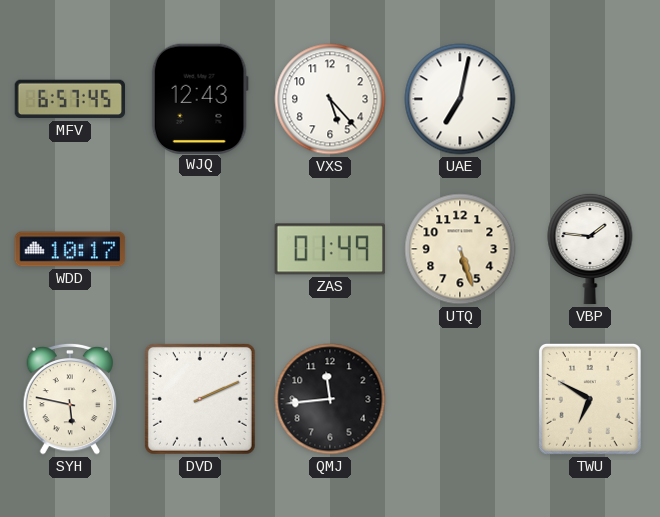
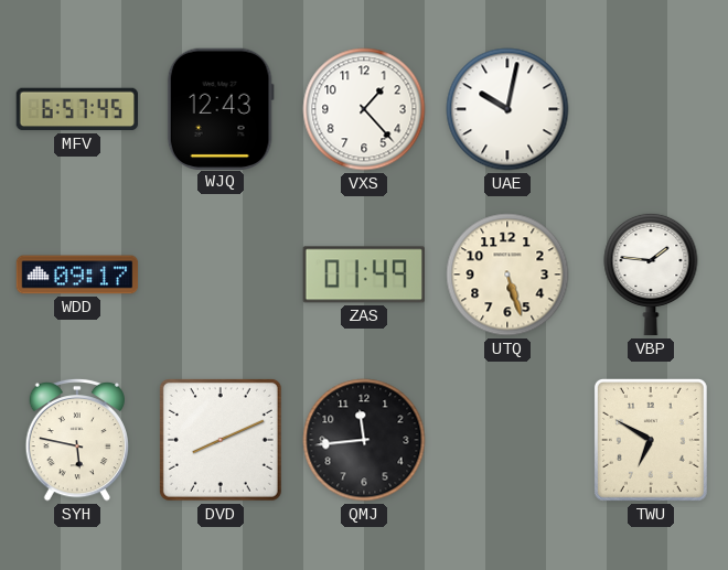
VXS: 5:23 -> 1:23
UAE: 7:02 -> 10:02
WDD: 10:17 -> 09:17
DVD: 2:11 -> 8:11
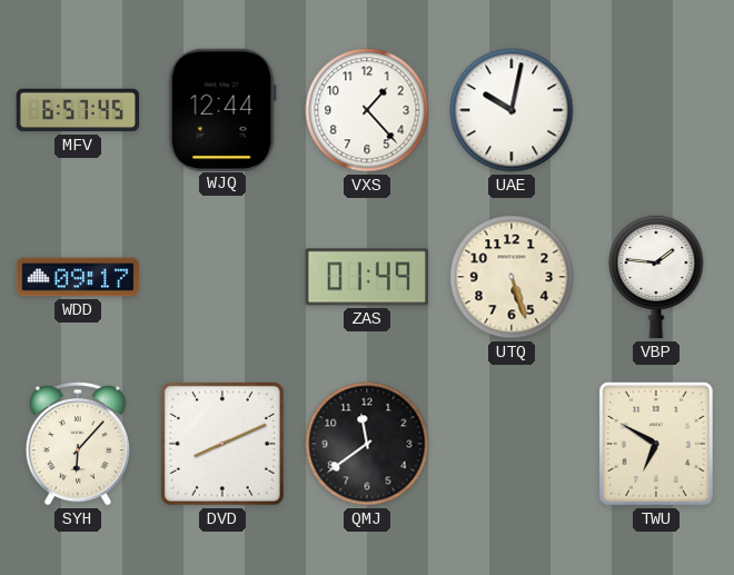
WJQ: 12:43 -> 12:44
SYH: 5:47 -> 6:07
QMJ: 11:44 -> 11:39
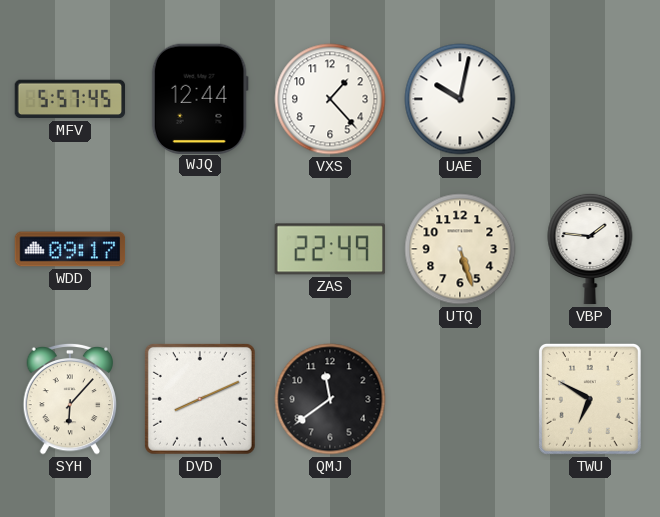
MFV: 6:57 -> 5:57
ZAS: 01:49 -> 22:49
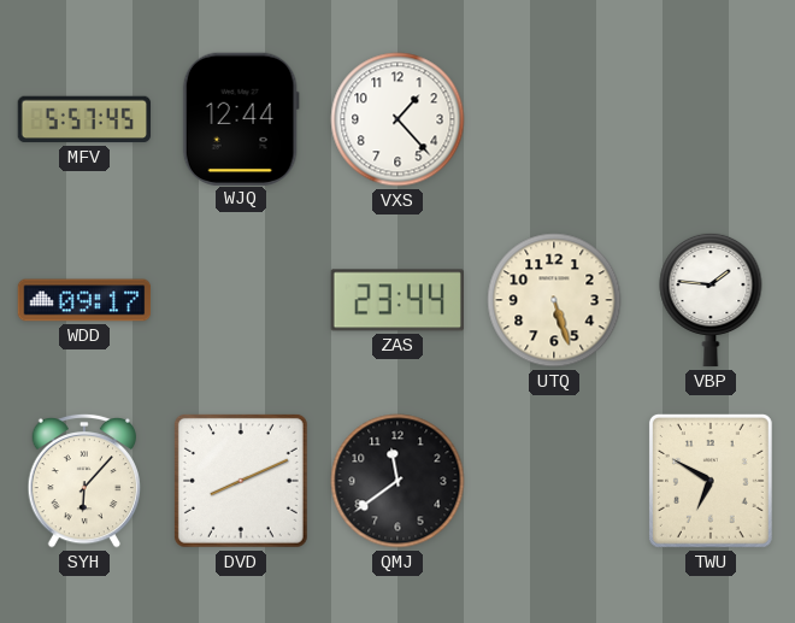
UAE: 10:02 -> none
ZAS: 22:49 -> 23:44
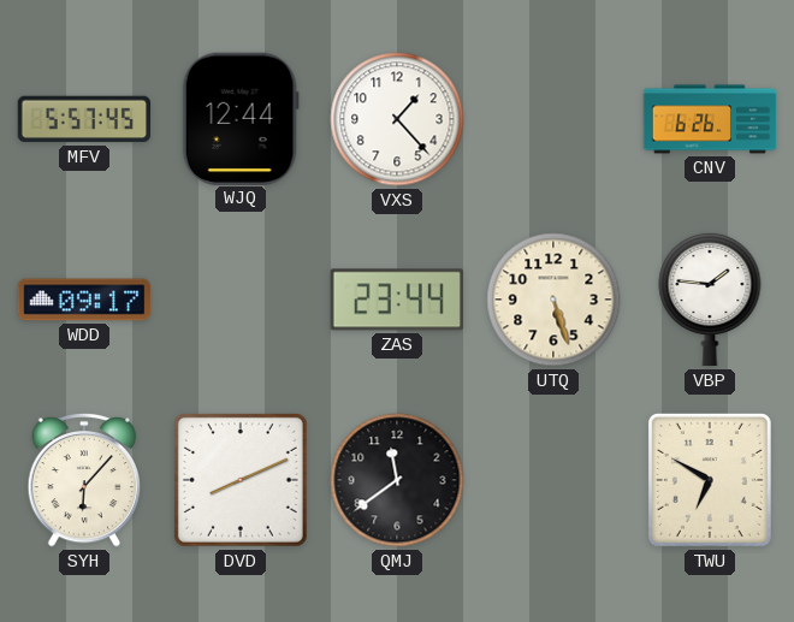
CNV: none -> 6:26
